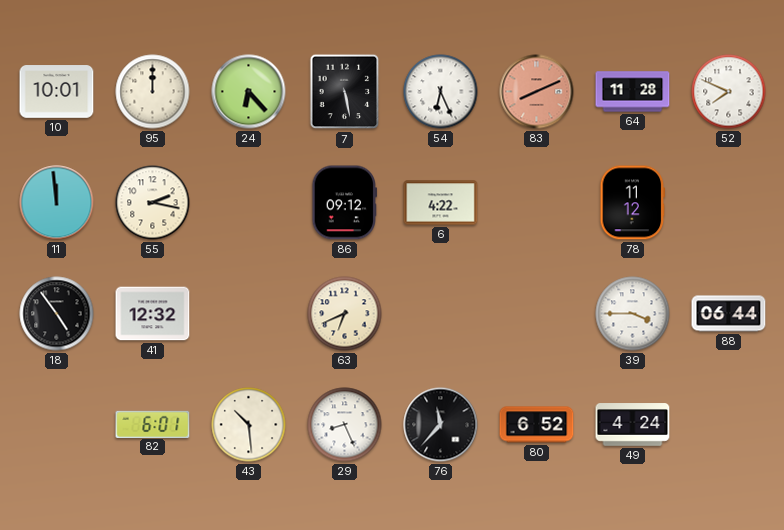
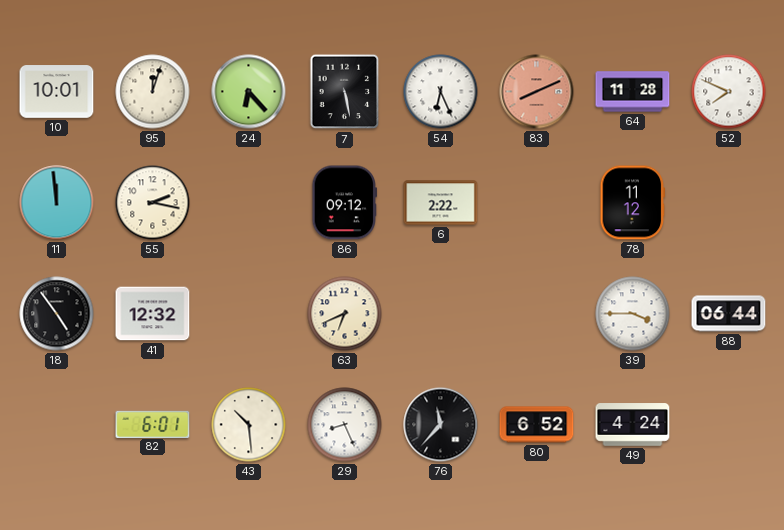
95: 12:00 -> 12:03
6: 4:22 -> 2:22
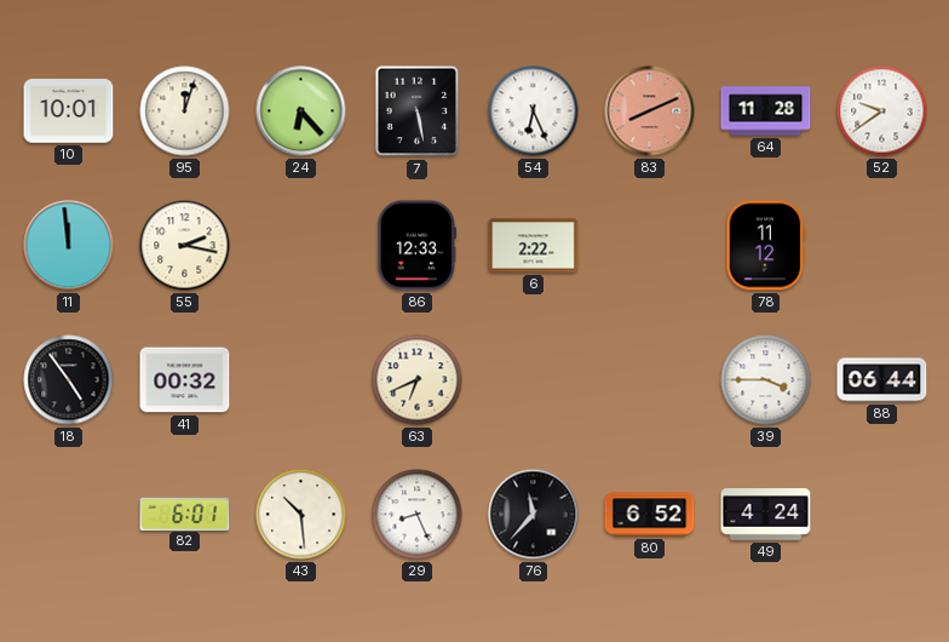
52: 7:49 -> 9:39
86: 09:12 -> 12:33
41: 12:32 -> 00:32
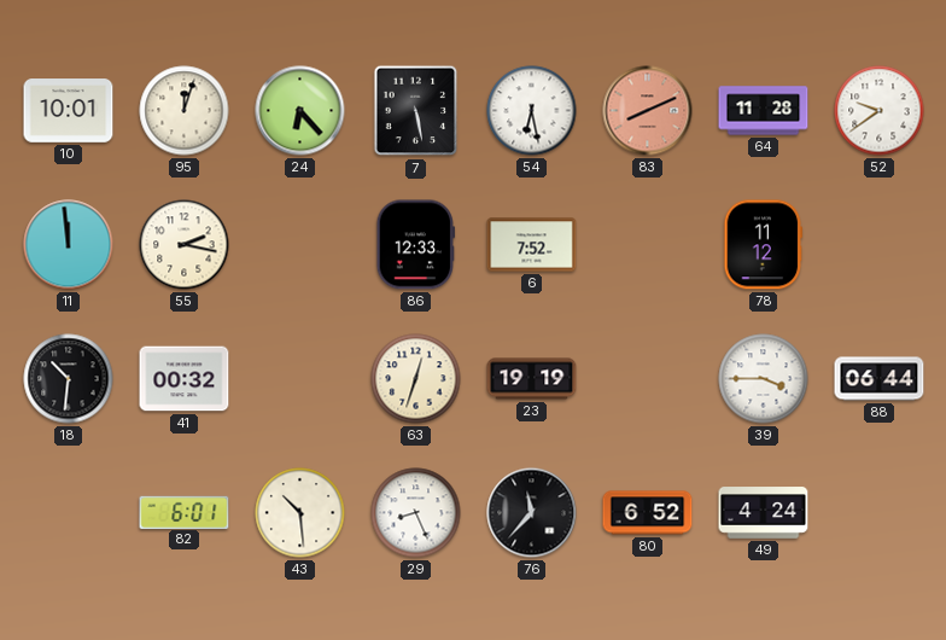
54: 6:26 -> 6:28
6: 2:22 -> 7:52
18: 4:54 -> 10:31
63: 6:41 -> 12:33
23: none -> 19:19
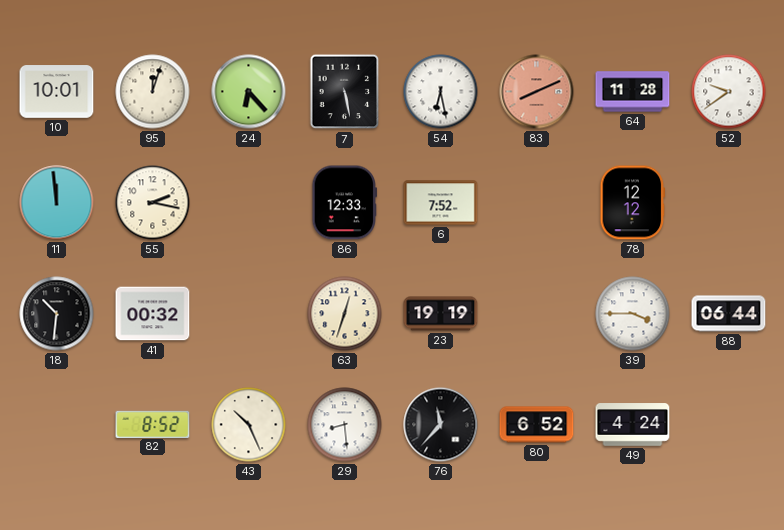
78: 11:12 -> 12:12
82: 6:01 -> 8:52
43: 10:29 -> 10:26
29: 8:26 -> 8:29
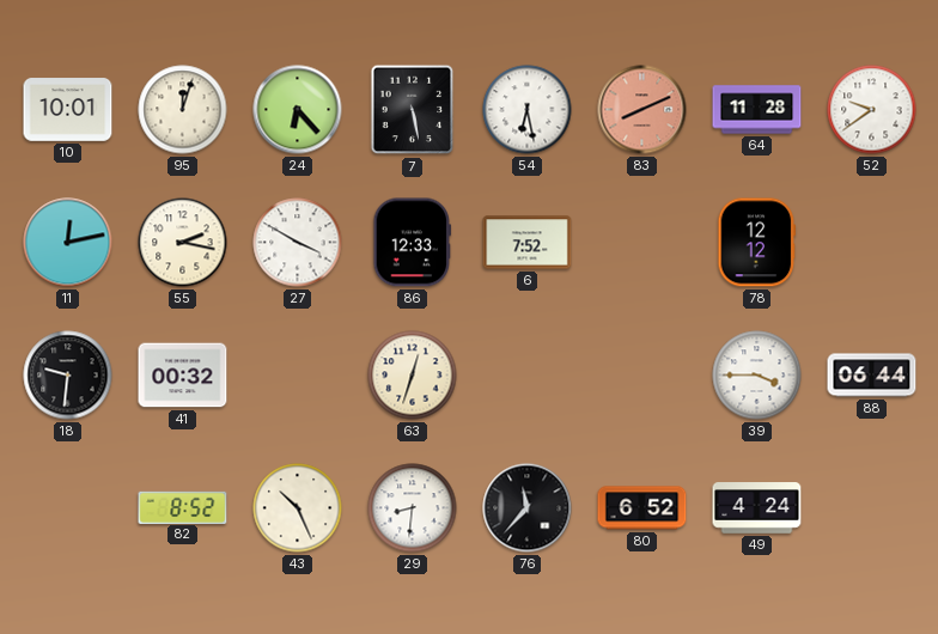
11: 11:59 -> 12:13
27: none -> 3:50
18: 10:31 -> 9:31
23: 19:19 -> none
29: 8:29 -> 8:31
